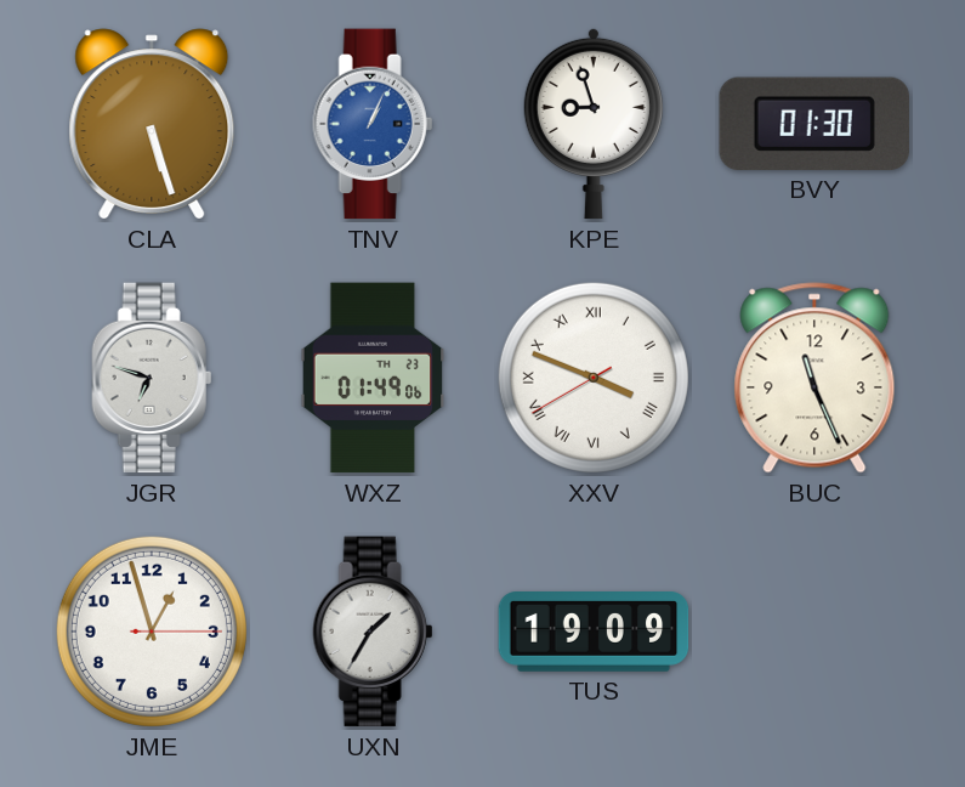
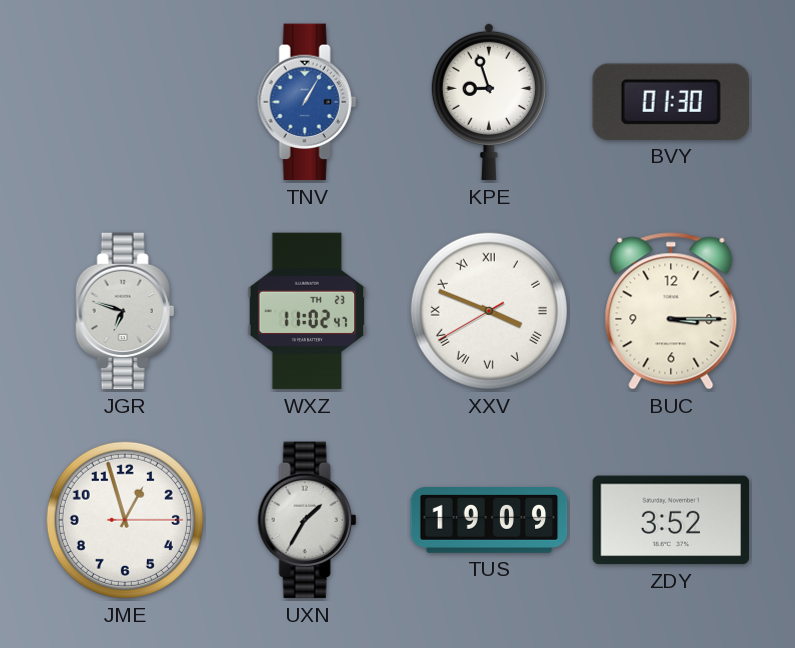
CLA: 5:27 -> none
TNV: 1:04 -> 1:05
WXZ: 01:49 -> 11:02
BUC: 11:26 -> 3:15
ZDY: none -> 3:52
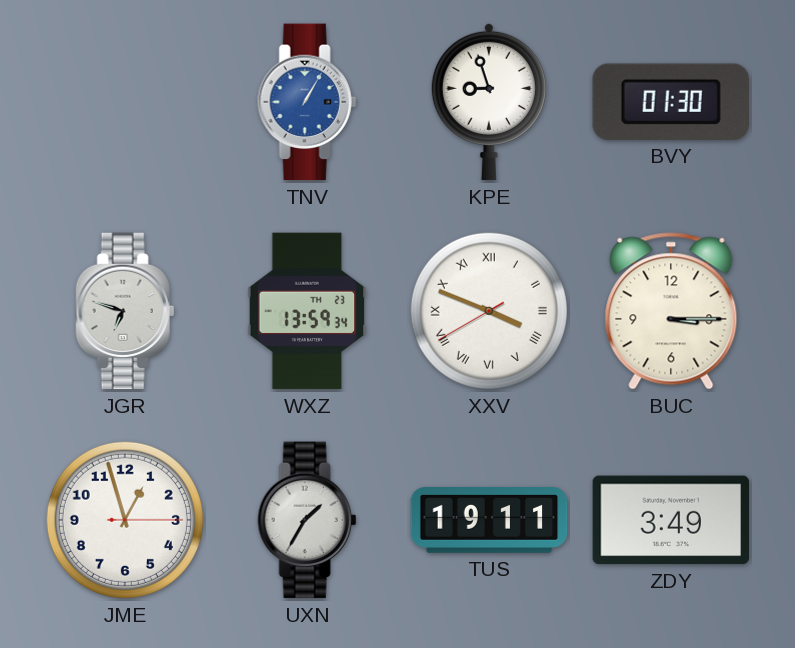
WXZ: 11:02 -> 13:59
TUS: 19:09 -> 19:11
ZDY: 3:52 -> 3:49
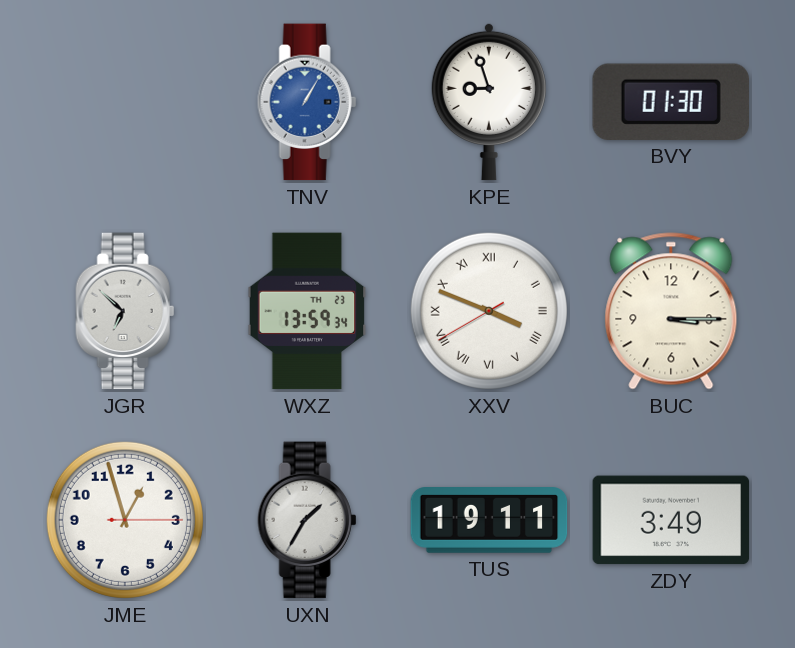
JGR: 6:48 -> 6:52
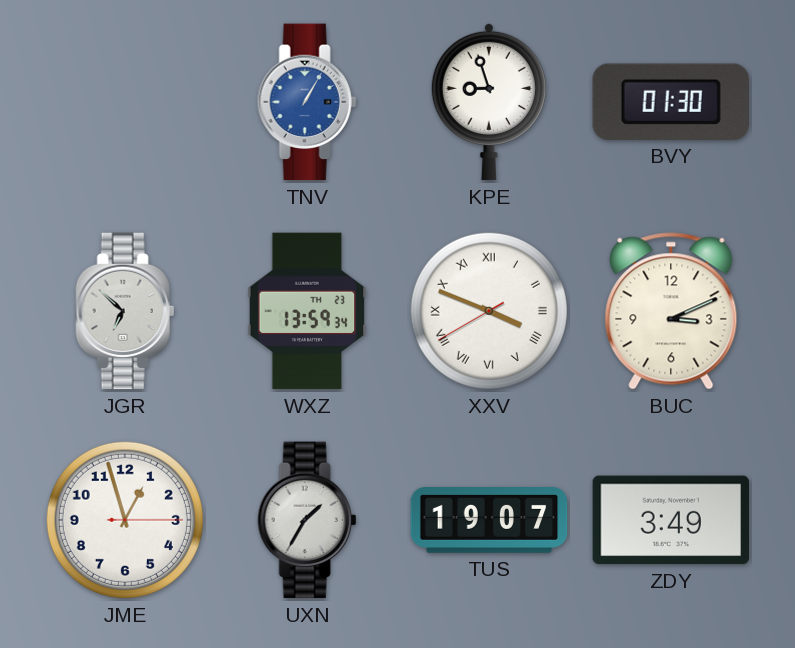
BUC: 3:15 -> 3:11
TUS: 19:11 -> 19:07
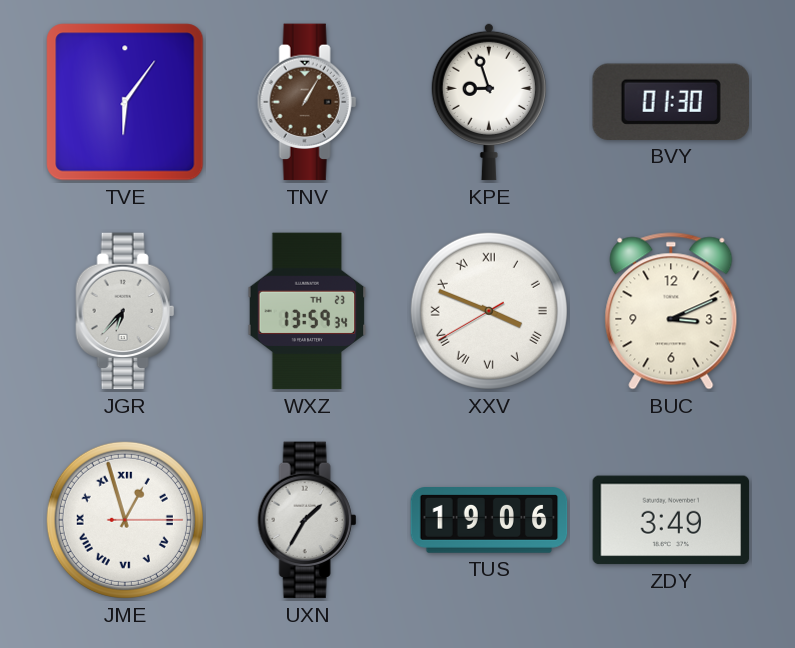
TVE: none -> 6:06
TNV dial: blue -> brown
JGR: 6:52 -> 6:37
JME numerals: Arabic -> Roman
TUS: 19:07 -> 19:06
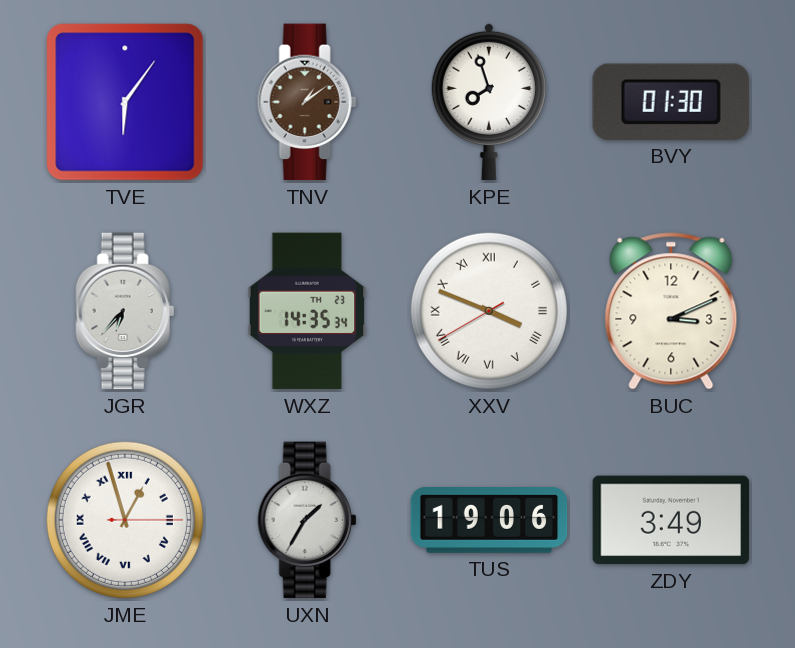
TNV: 1:05 -> 1:09
KPE: 8:57 -> 7:57
WXZ: 13:59 -> 14:35
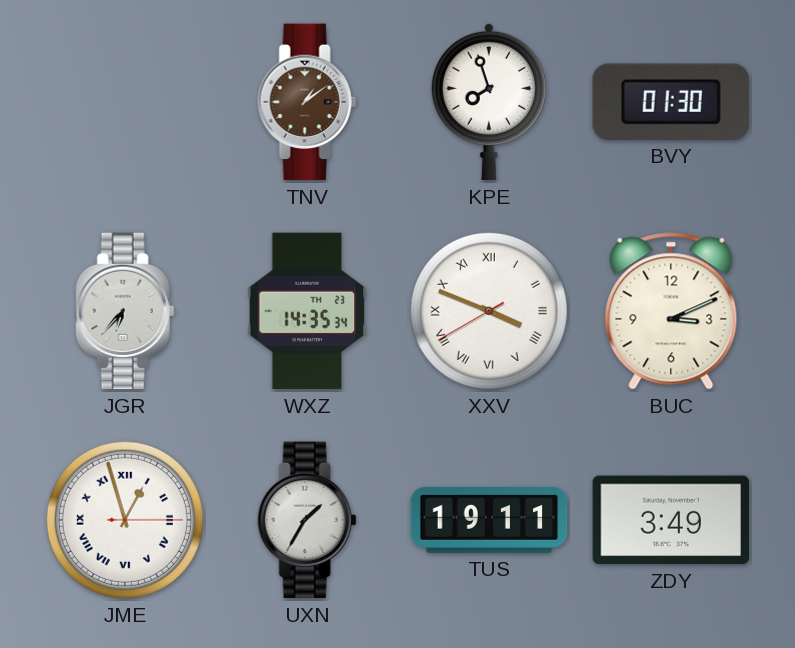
TVE: 6:06 -> none
TUS: 19:06 -> 19:11
